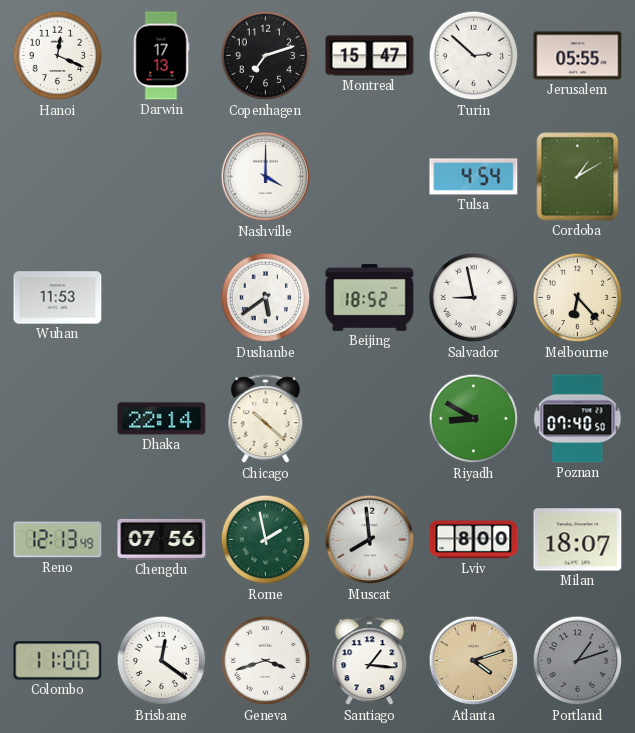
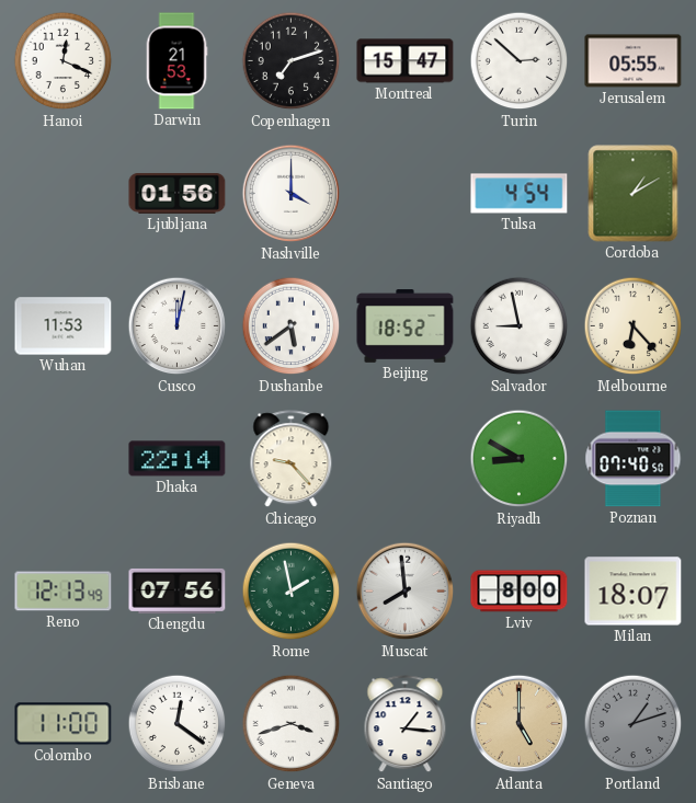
Darwin: 17:13 -> 21:53
Ljubljana: none -> 01:56
Cusco: none -> 12:02
Chicago: 10:22 -> 9:23
Atlanta: 4:12 -> 5:00
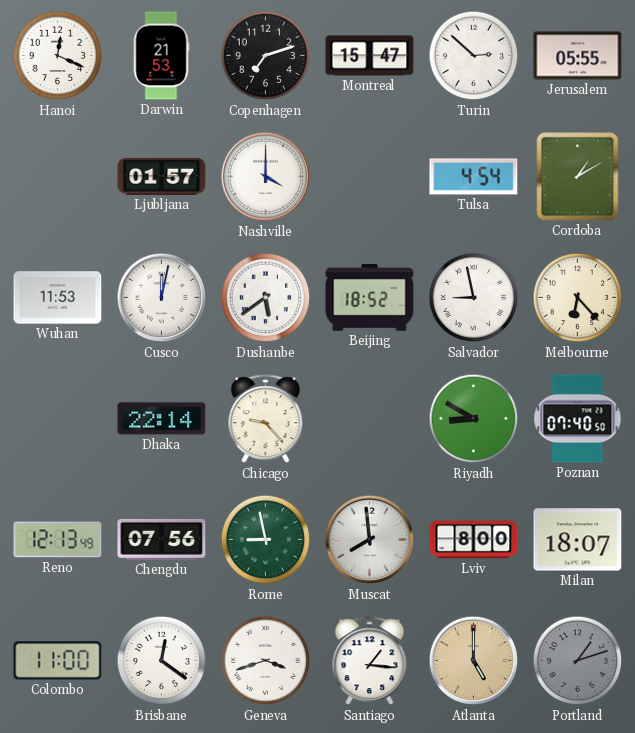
Ljubljana: 01:56 -> 01:57
Rome: 1:58 -> 8:58
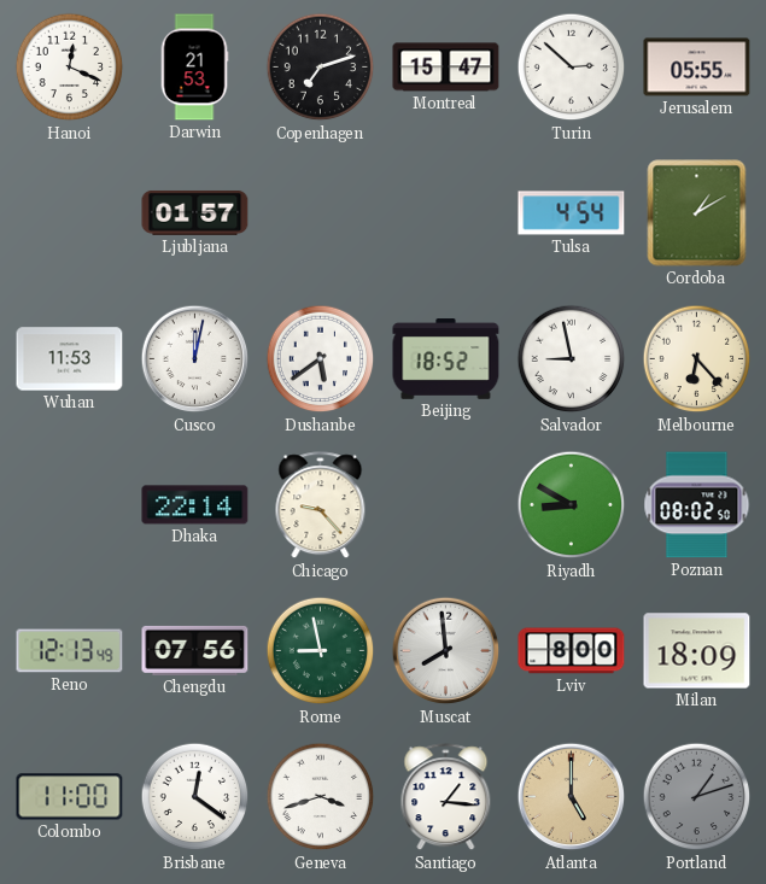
Nashville: 4:00 -> none
Poznan: 07:40 -> 08:02
Milan: 18:07 -> 18:09
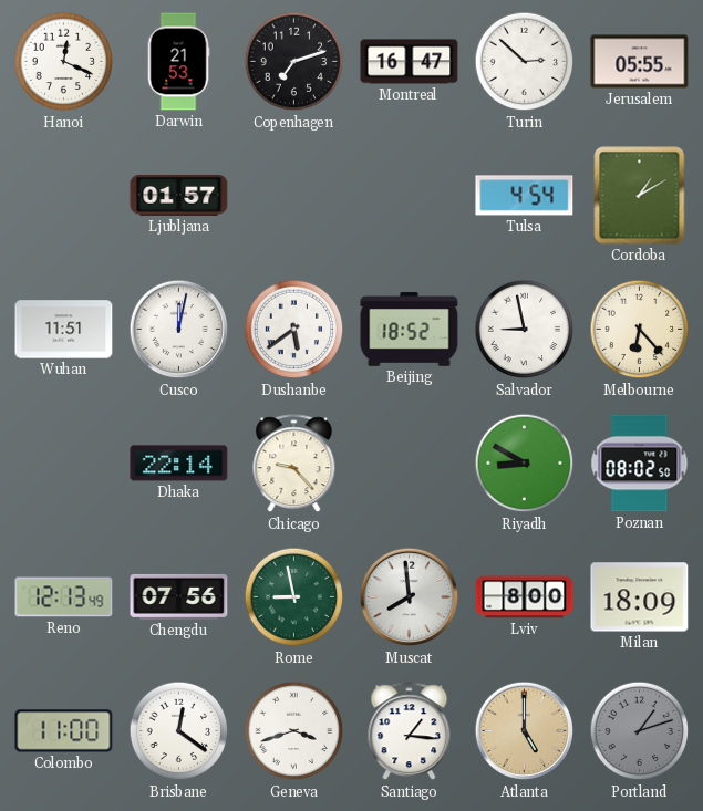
Montreal: 15:47 -> 16:47
Wuhan: 11:53 -> 11:51
